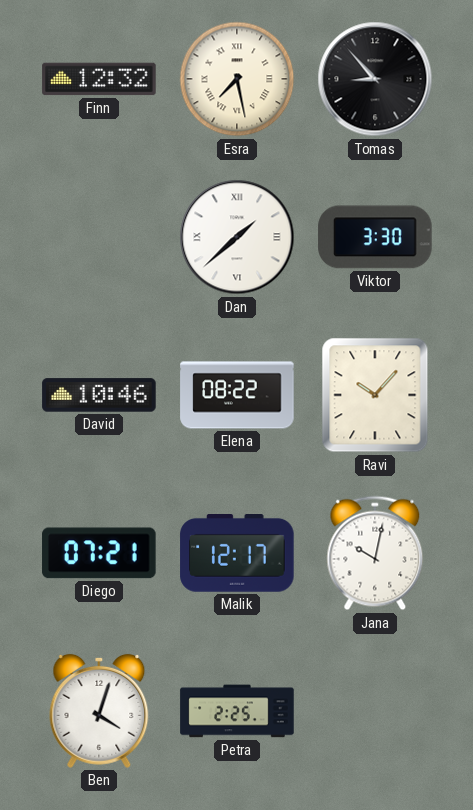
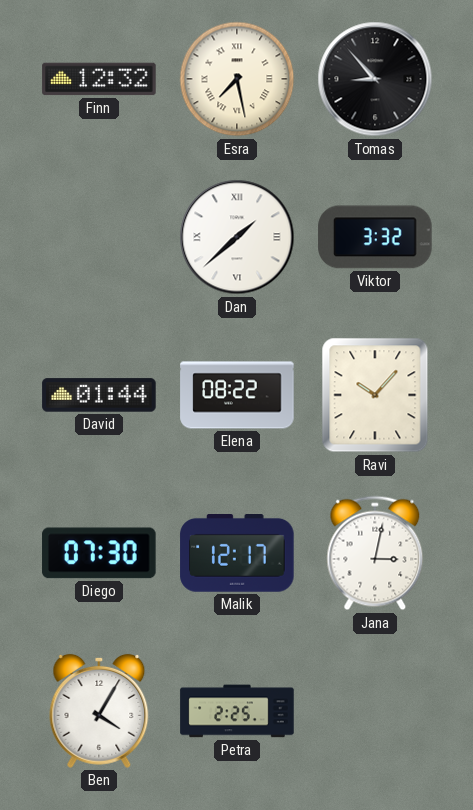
Viktor: 3:30 -> 3:32
David: 10:46 -> 01:44
Diego: 07:21 -> 07:30
Jana: 10:02 -> 3:02
Ben: 4:03 -> 4:05
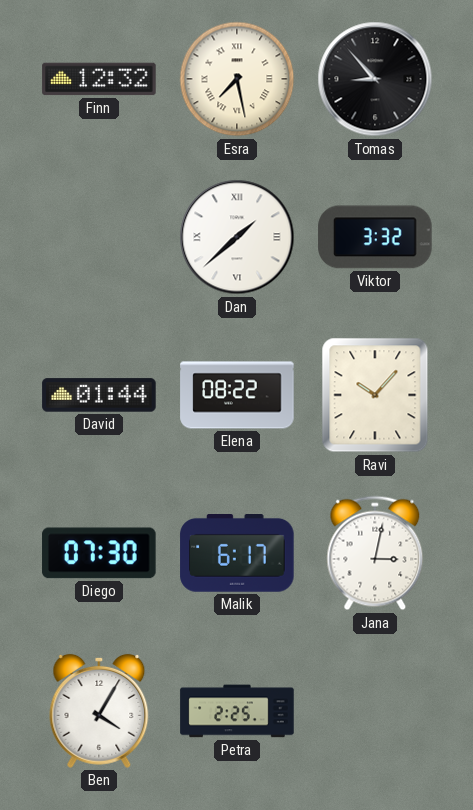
Malik: 12:17 -> 6:17
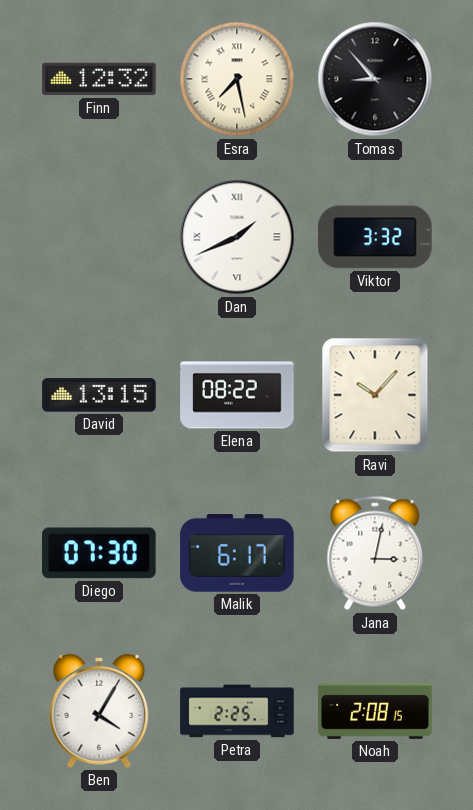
Dan: 1:38 -> 1:41
David: 01:44 -> 13:15
Noah: none -> 2:08
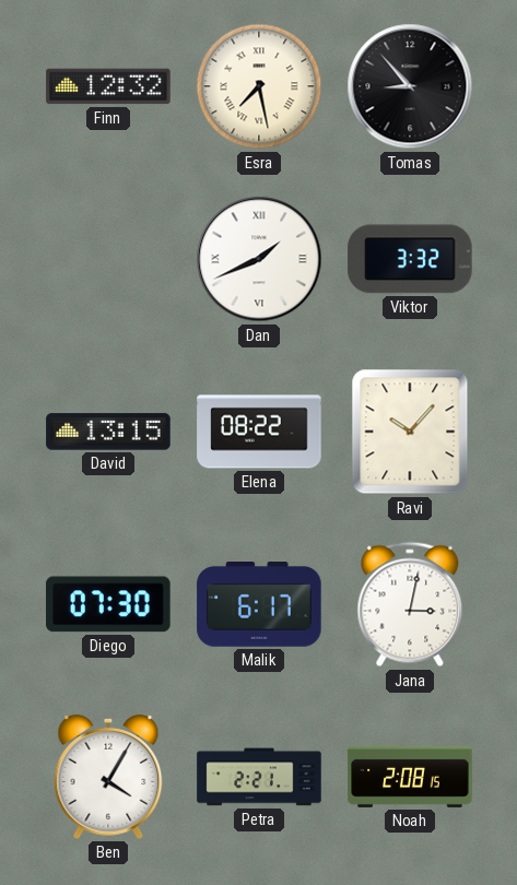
Petra: 2:25 -> 2:21
